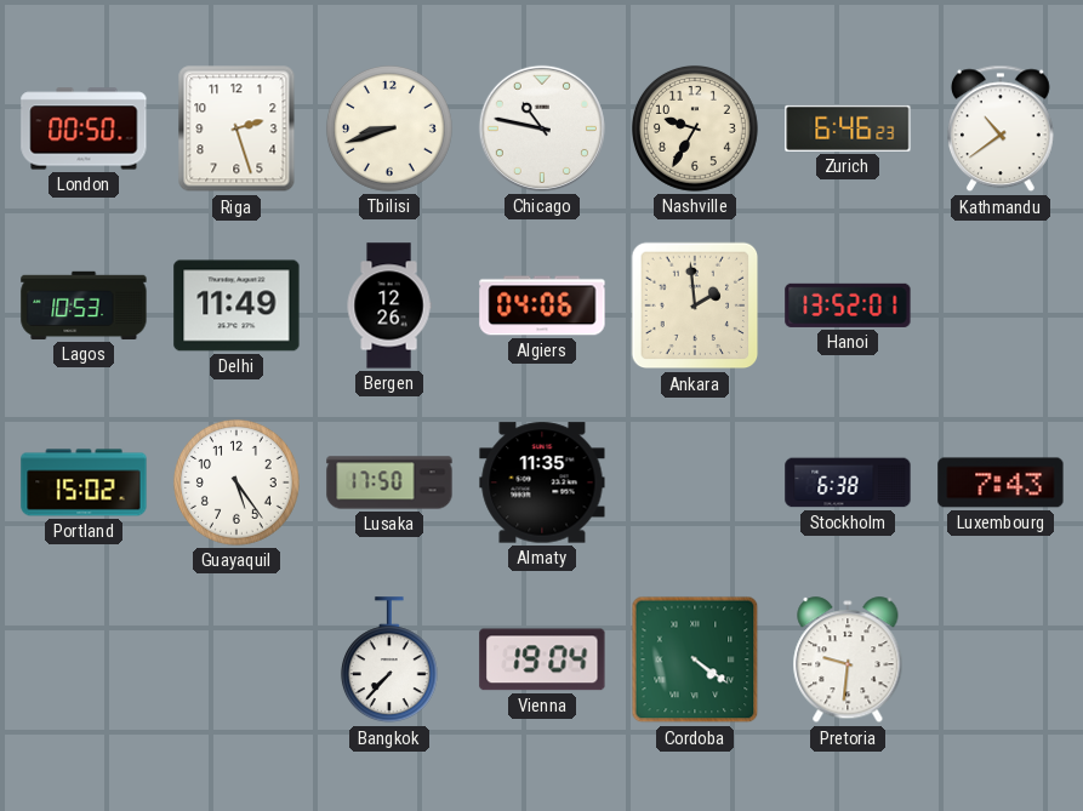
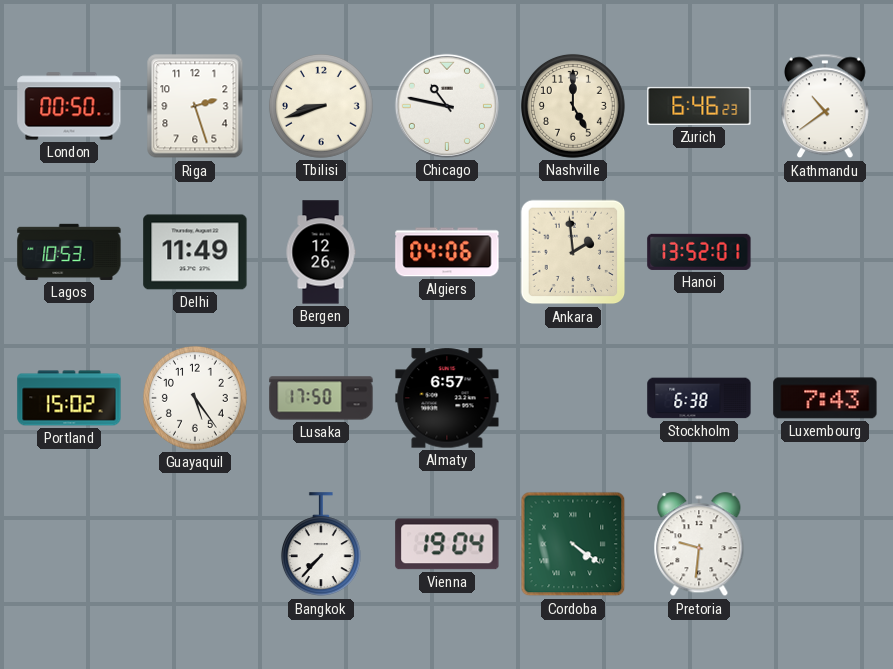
Nashville: 9:35 -> 5:00
Almaty: 11:35 -> 6:57
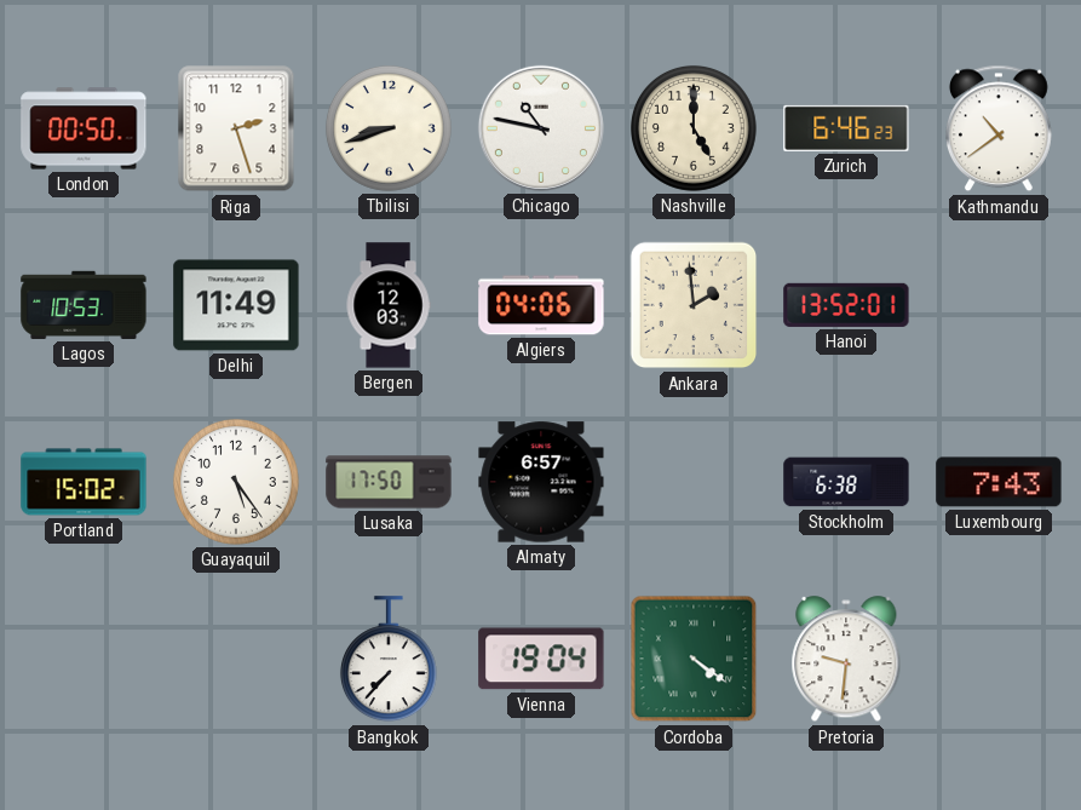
Bergen: 12:26 -> 12:03
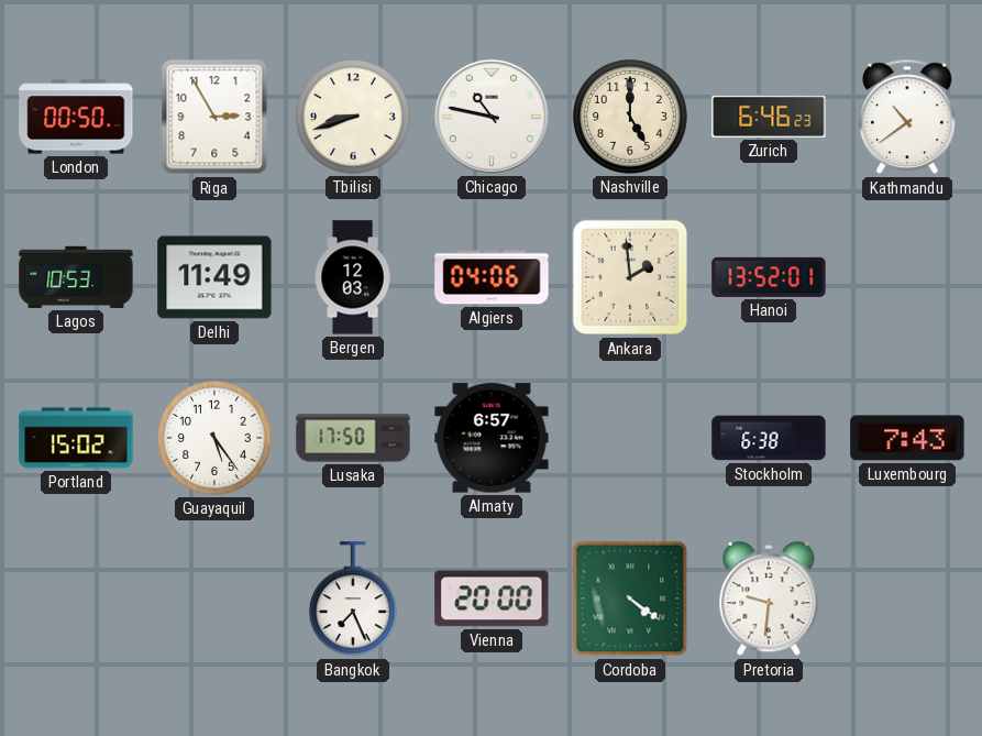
Riga: 2:27 -> 2:55
Bangkok: 7:37 -> 7:26
Vienna: 19:04 -> 20:00
